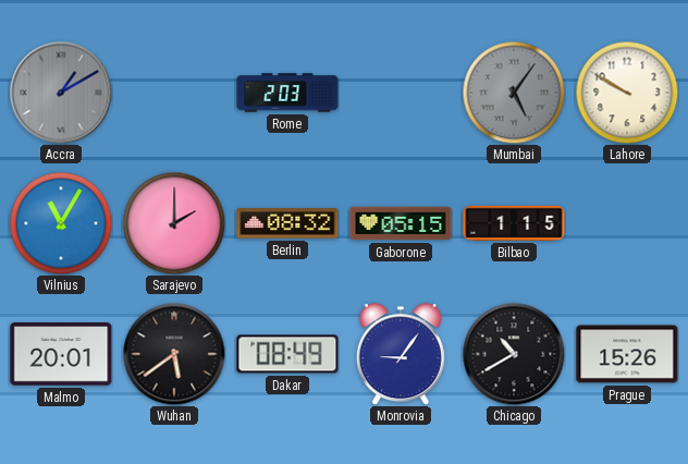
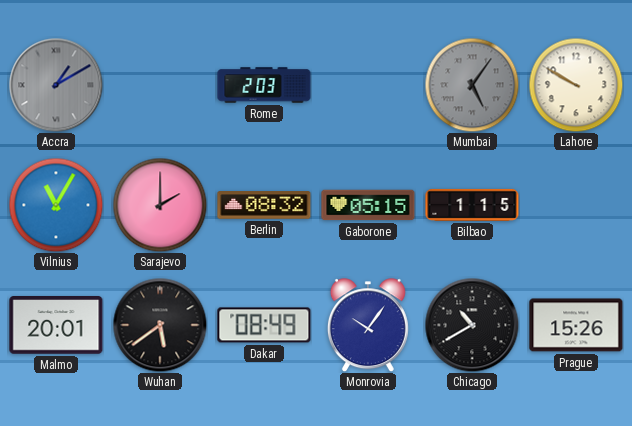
Monrovia: 9:06 -> 10:06
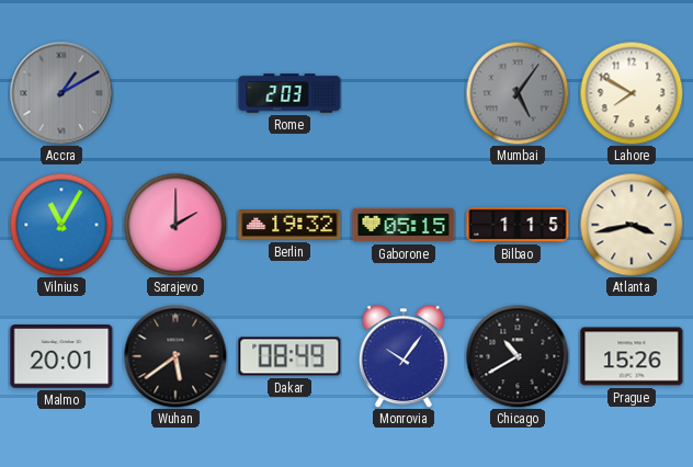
Lahore: 9:50 -> 7:50
Berlin: 08:32 -> 19:32
Atlanta: none -> 3:43
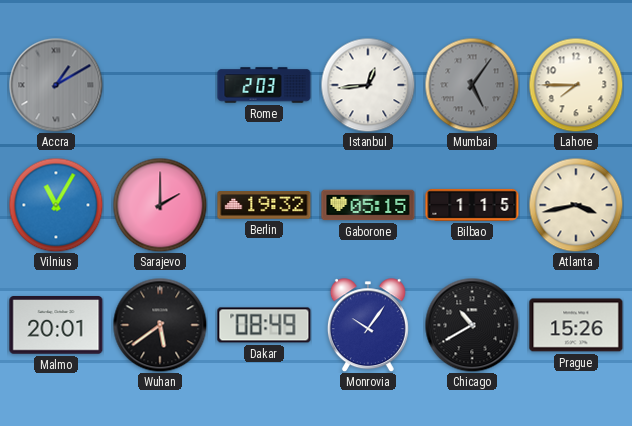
Istanbul: none -> 12:44
Lahore: 7:50 -> 7:45
